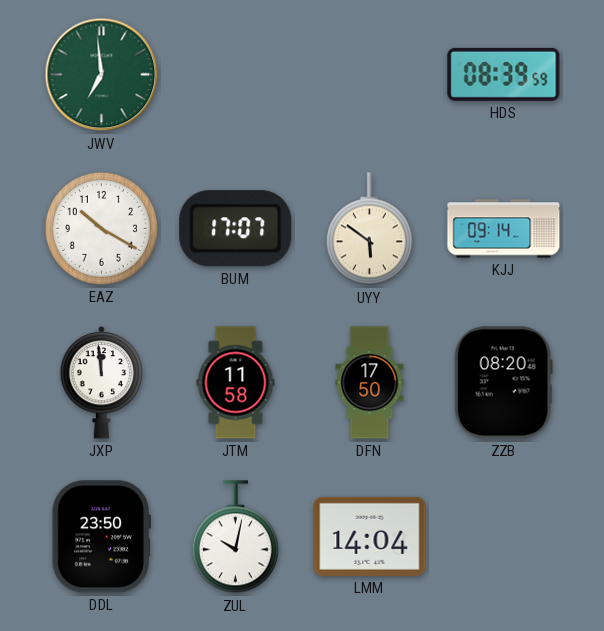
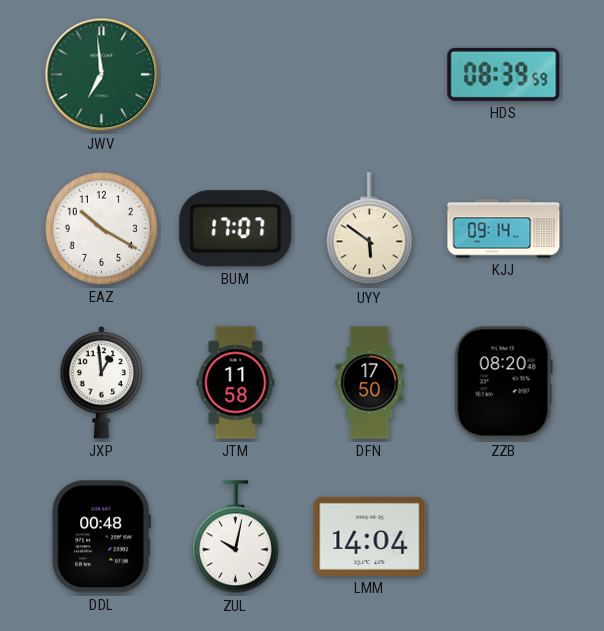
JXP: 11:59 -> 12:59
DDL: 23:50 -> 00:48
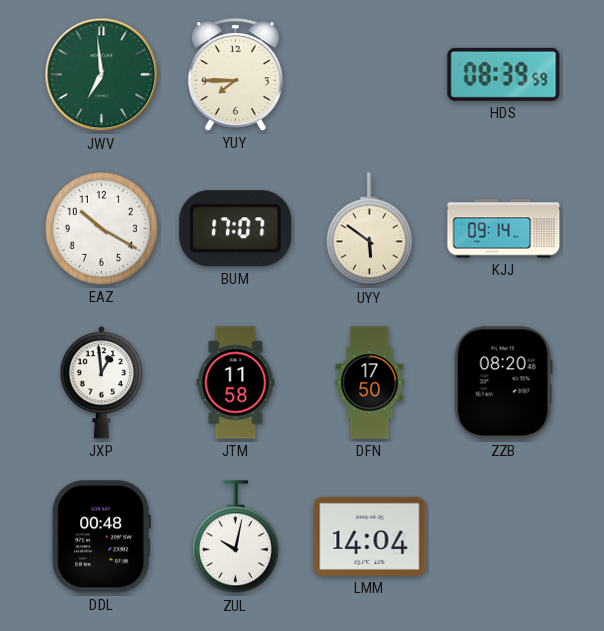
YUY: none -> 7:45
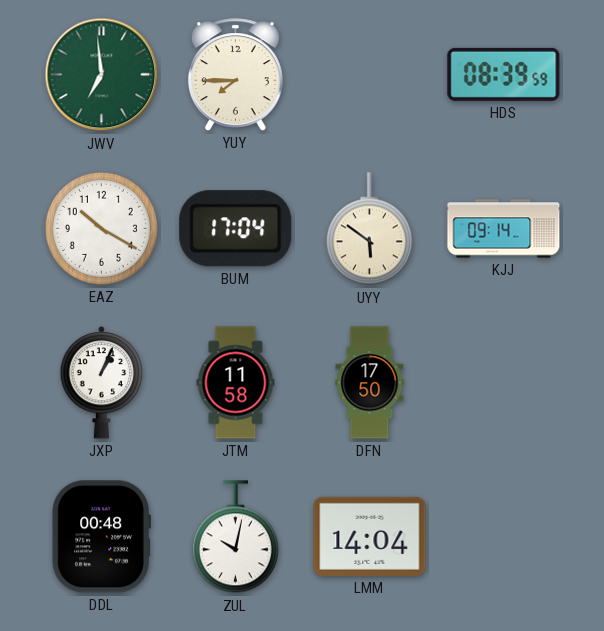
BUM: 17:07 -> 17:04
JXP: 12:59 -> 1:04
ZZB: 08:20 -> none
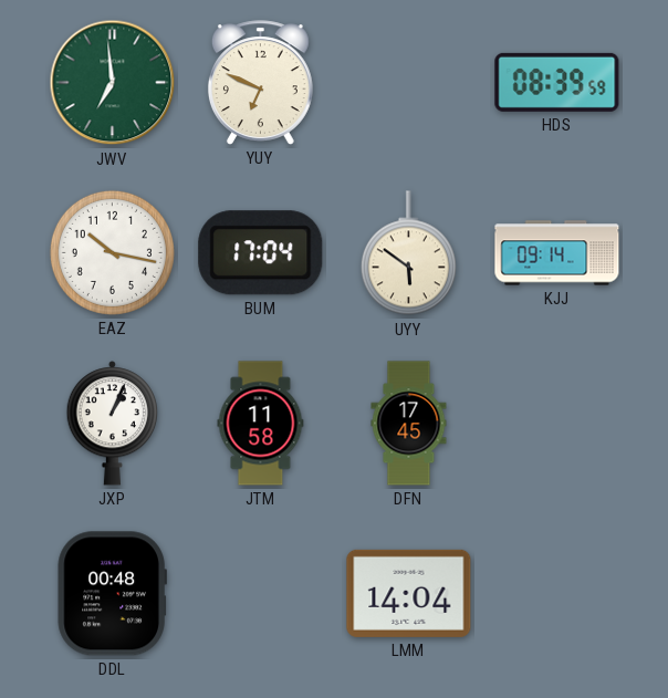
YUY: 7:45 -> 6:49
EAZ: 10:20 -> 10:17
DFN: 17:50 -> 17:45
ZUL: 10:02 -> none
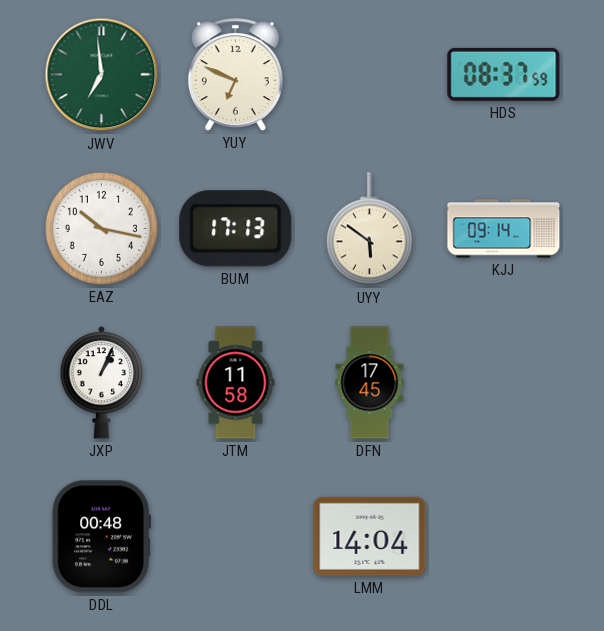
HDS: 08:39 -> 08:37
BUM: 17:04 -> 17:13
